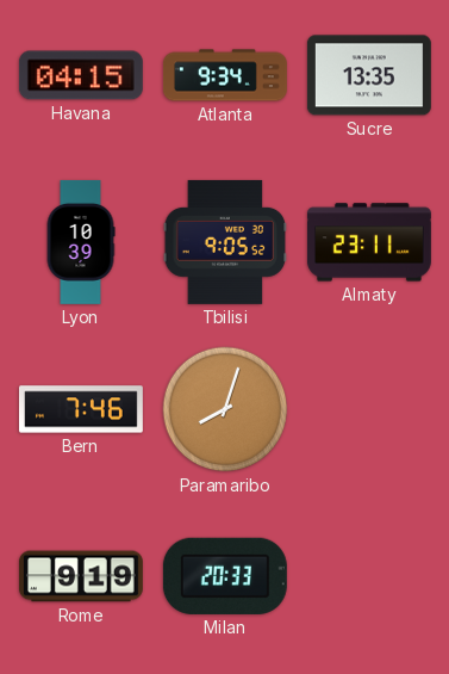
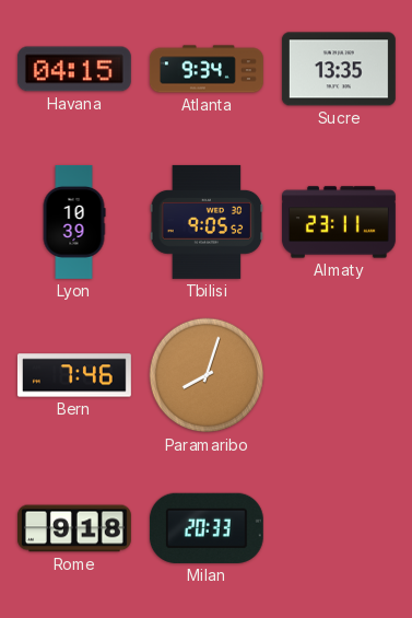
Rome: 9:19 -> 9:18
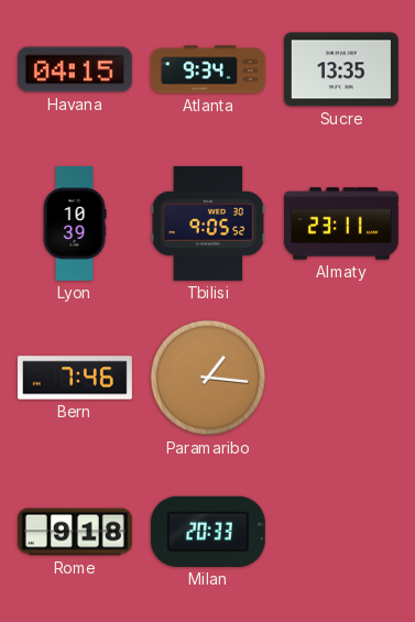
Paramaribo: 8:03 -> 1:16
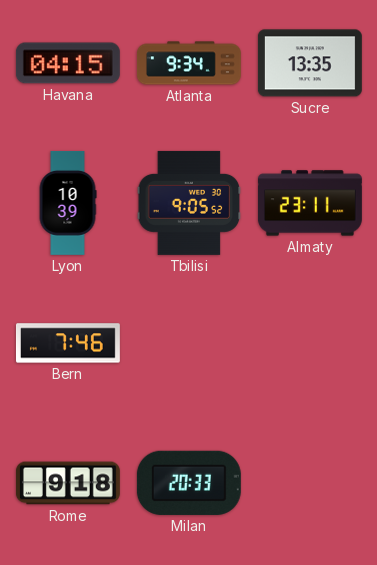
Paramaribo: 1:16 -> none
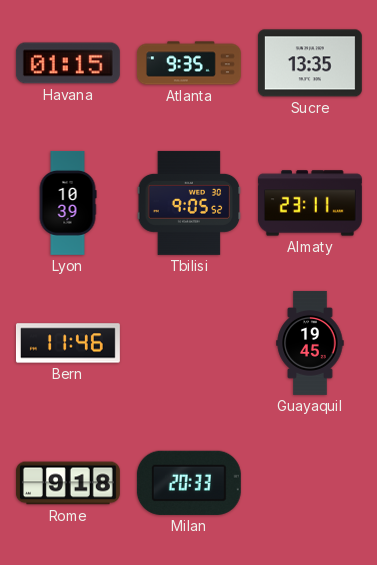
Havana: 04:15 -> 01:15
Atlanta: 9:34 -> 9:35
Bern: 7:46 -> 11:46
Guayaquil: none -> 19:45
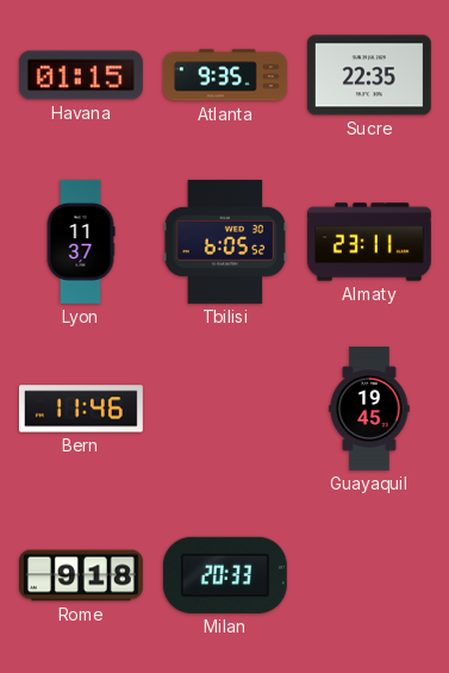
Sucre: 13:35 -> 22:35
Lyon: 10:39 -> 11:37
Tbilisi: 9:05 -> 6:05
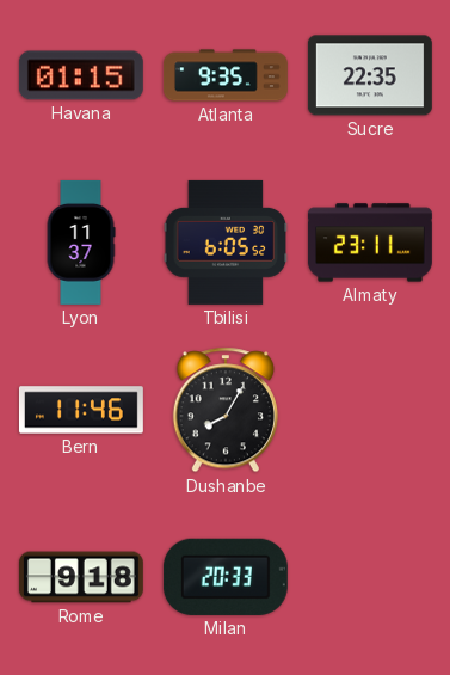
Dushanbe: none -> 8:05
Guayaquil: 19:45 -> none
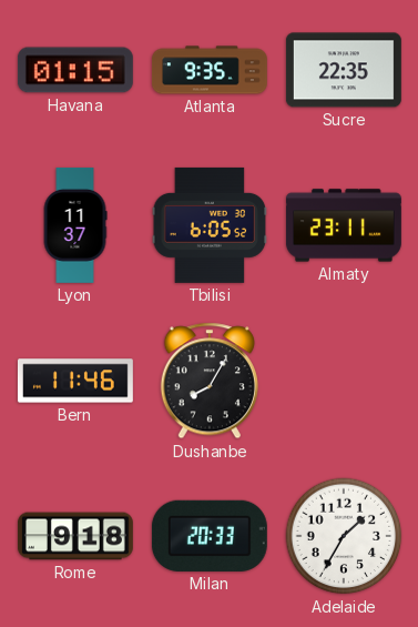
Adelaide: none -> 1:35
